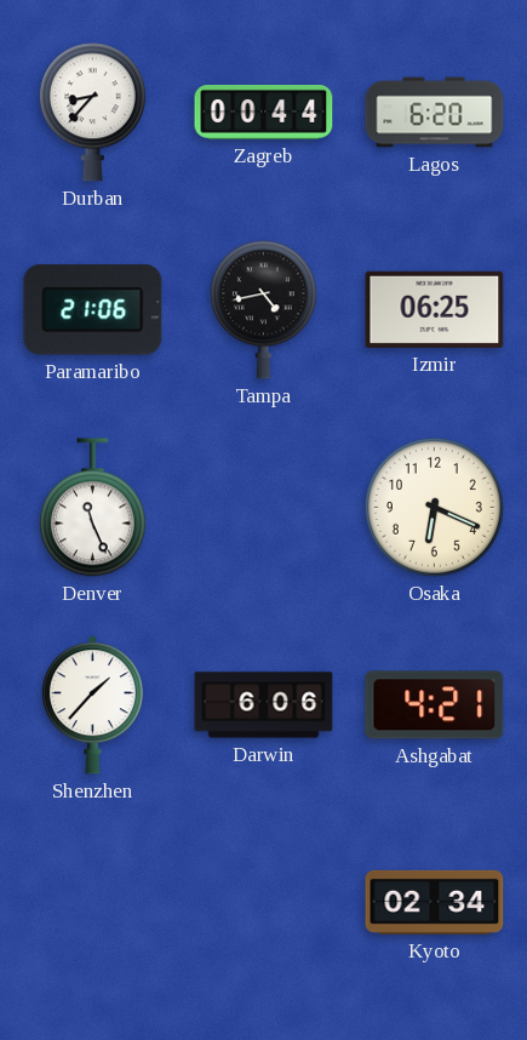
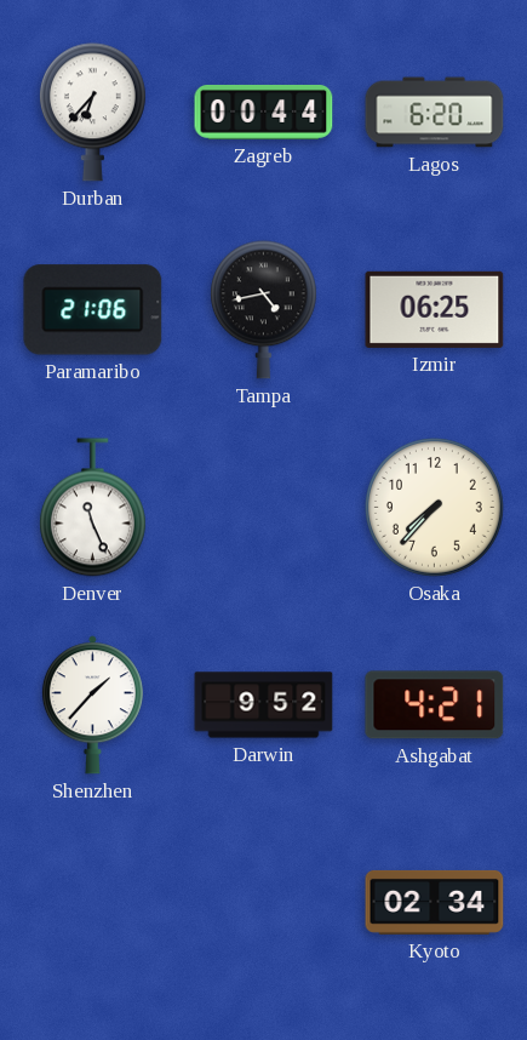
Durban: 8:37 -> 6:37
Osaka: 6:19 -> 7:37
Darwin: 6:06 -> 9:52
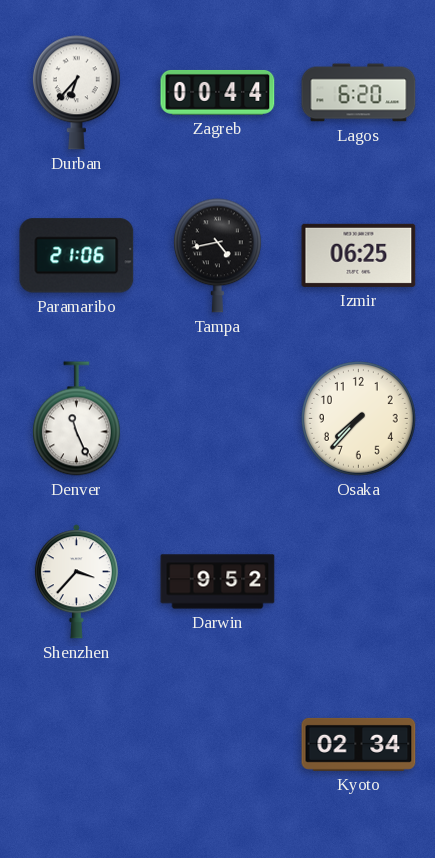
Shenzhen: 1:37 -> 3:37
Ashgabat: 4:21 -> none
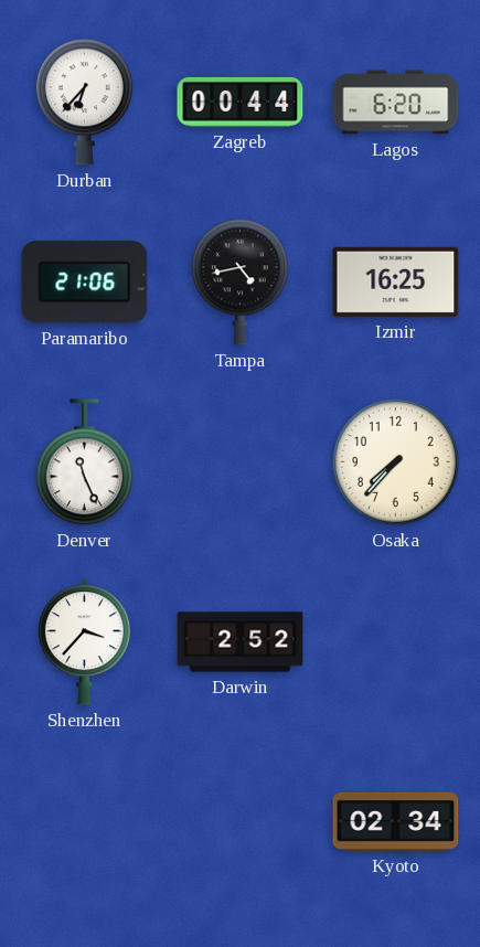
Izmir: 06:25 -> 16:25
Darwin: 9:52 -> 2:52
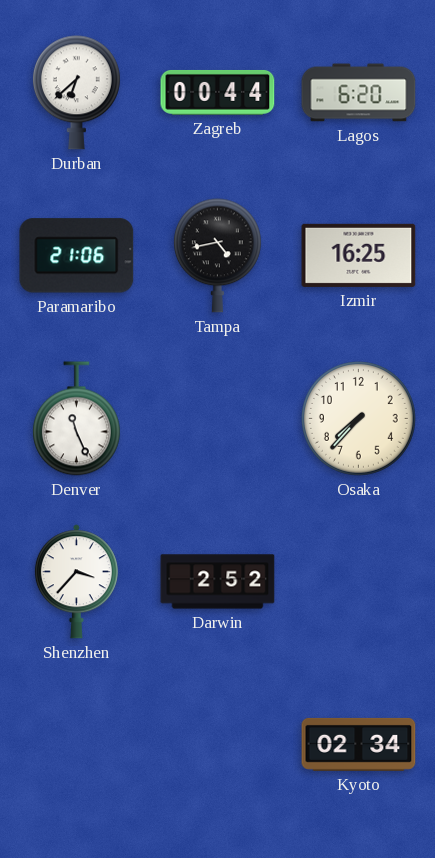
Durban: 6:37 -> 6:38
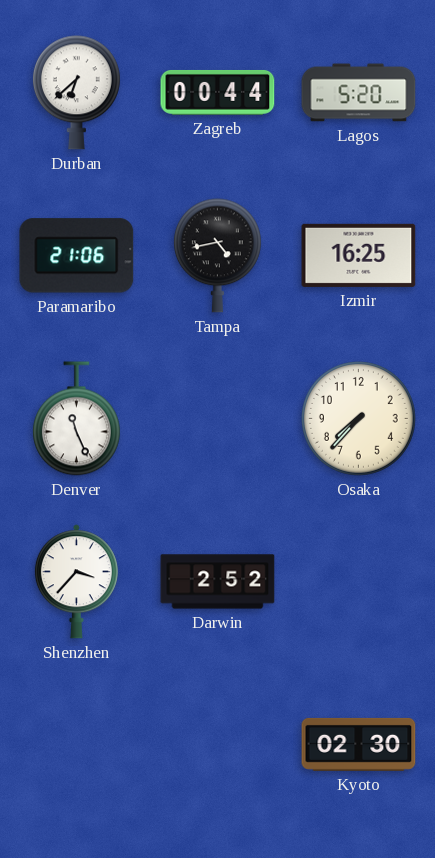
Lagos: 6:20 -> 5:20
Kyoto: 02:34 -> 02:30
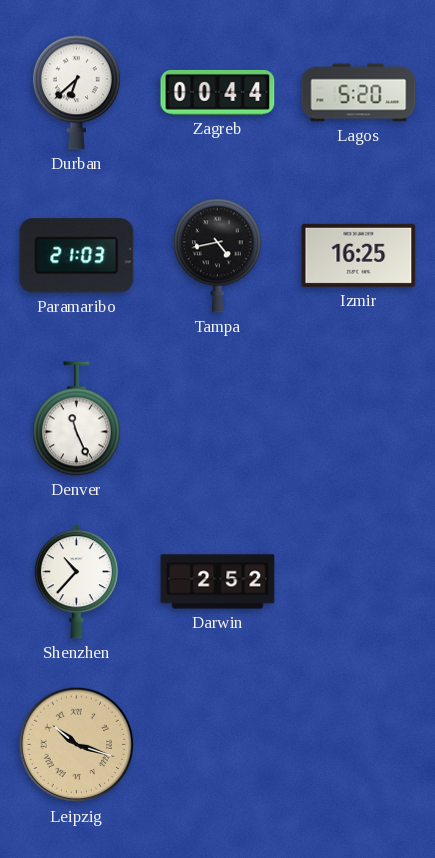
Paramaribo: 21:06 -> 21:03
Osaka: 7:37 -> none
Shenzhen: 3:37 -> 10:37
Leipzig: none -> 10:18
Kyoto: 02:30 -> none
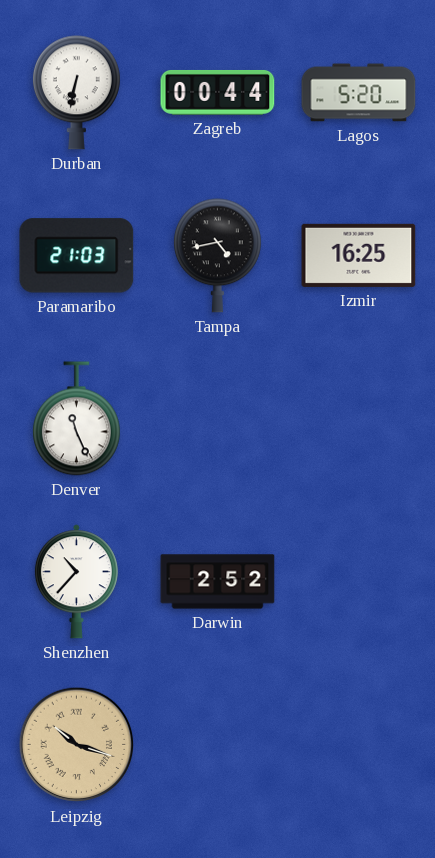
Durban: 6:38 -> 6:32
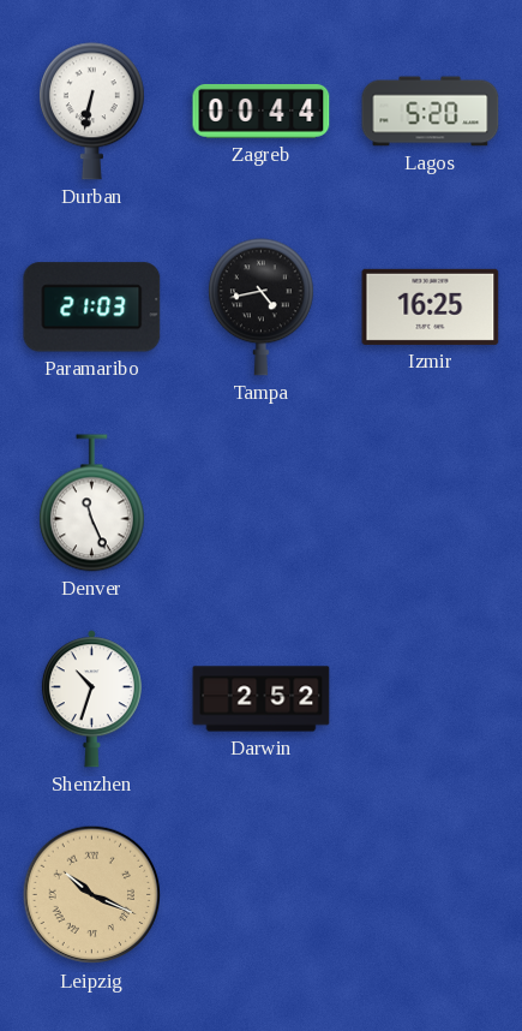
Shenzhen: 10:37 -> 10:33
Leipzig: 10:18 -> 10:19
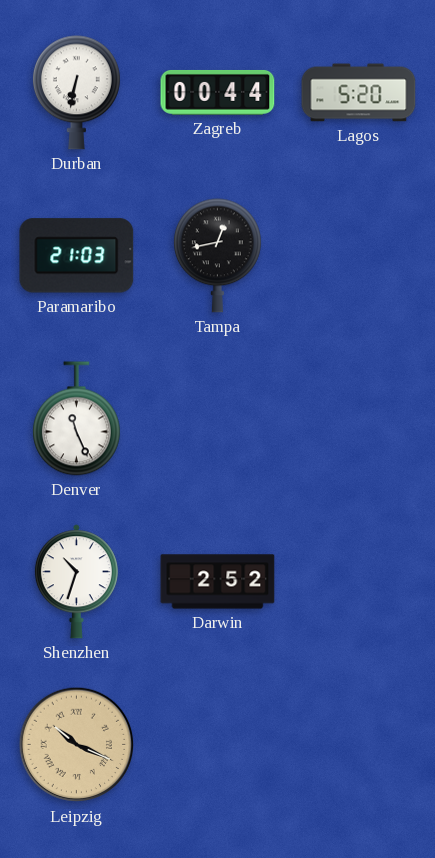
Tampa: 4:43 -> 12:43
Izmir: 16:25 -> none
